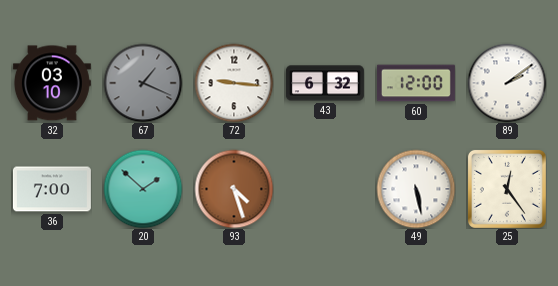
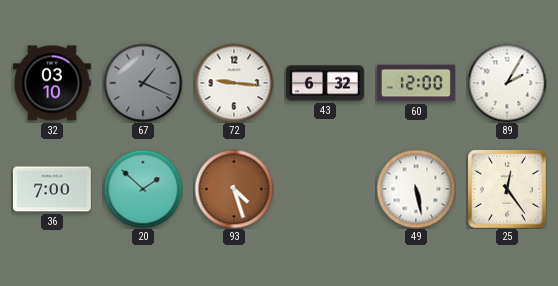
89: 2:09 -> 2:05
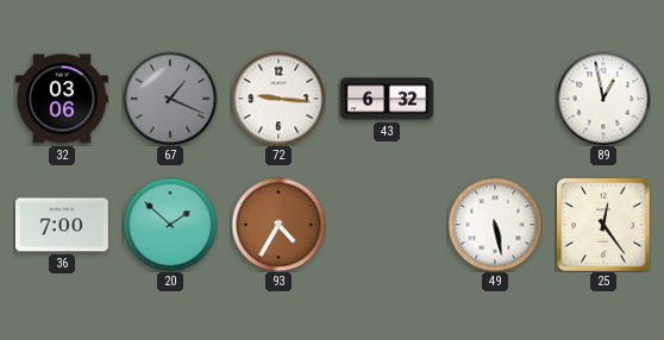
32: 03:10 -> 03:06
60: 12:00 -> none
89: 2:05 -> 12:58
93: 4:27 -> 4:35
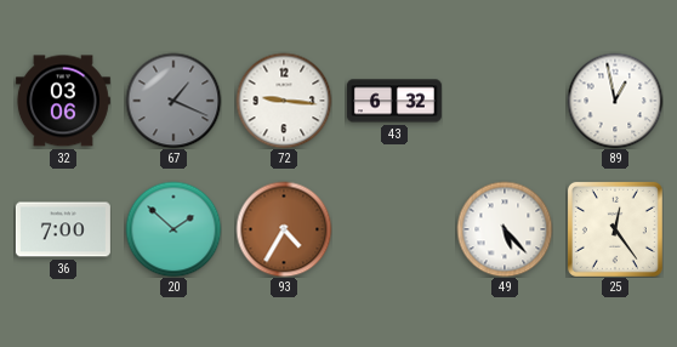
49: 5:28 -> 5:23
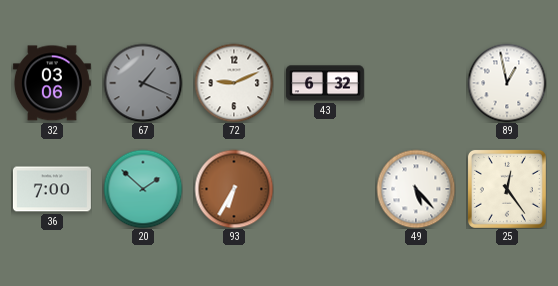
72: 9:16 -> 9:11
93: 4:35 -> 6:35
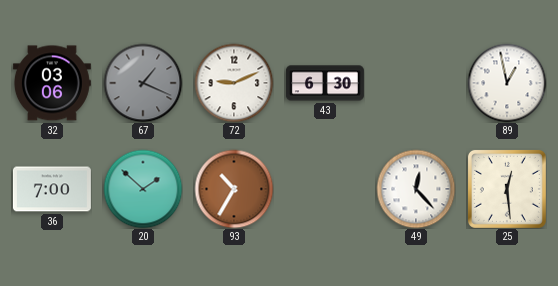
43: 6:32 -> 6:30
93: 6:35 -> 10:35
49: 5:23 -> 12:23
25: 12:24 -> 12:29
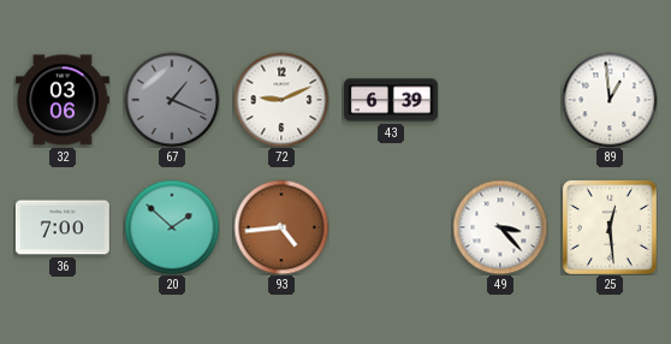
43: 6:30 -> 6:39
89: 12:58 -> 12:59
93: 10:35 -> 4:44
49: 12:23 -> 3:23
